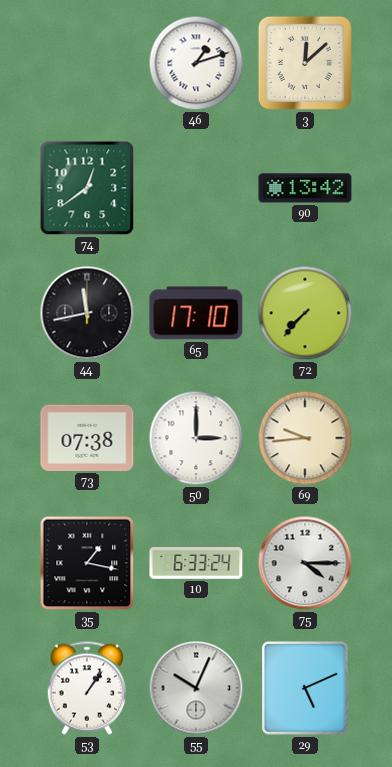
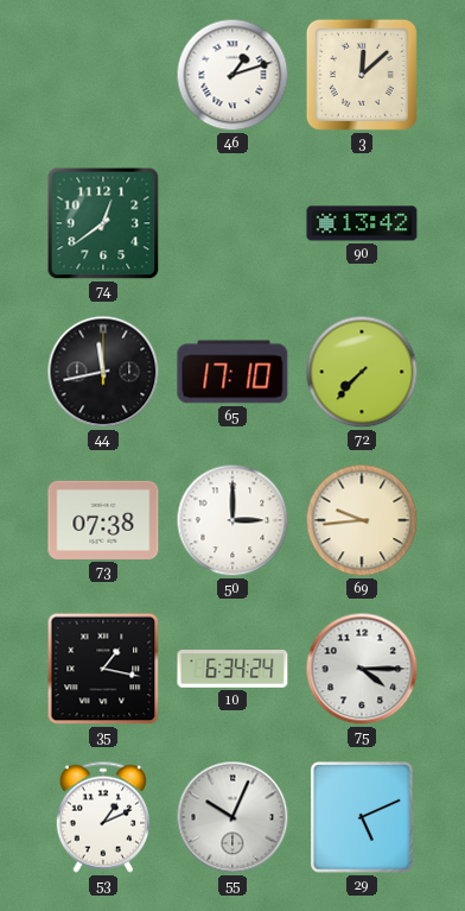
10: 6:33 -> 6:34
53: 1:06 -> 1:11
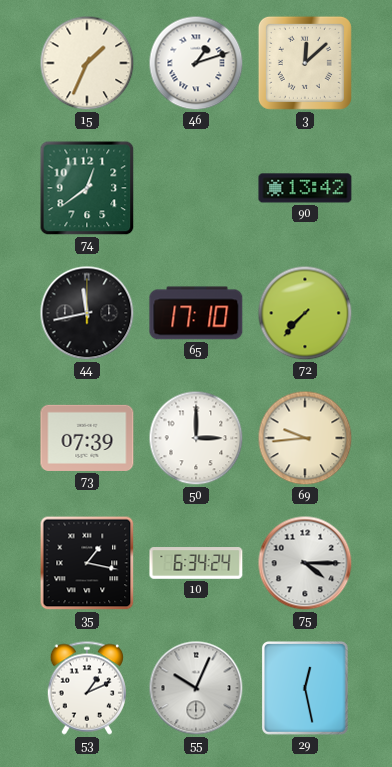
15: none -> 1:34
73: 07:38 -> 07:39
29: 5:11 -> 12:28
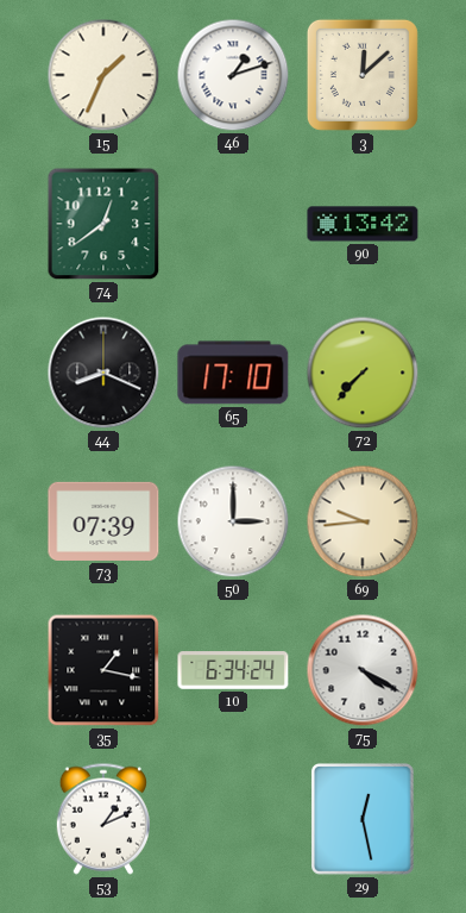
44: 11:43 -> 8:19
75: 4:15 -> 4:20
55: 10:04 -> none
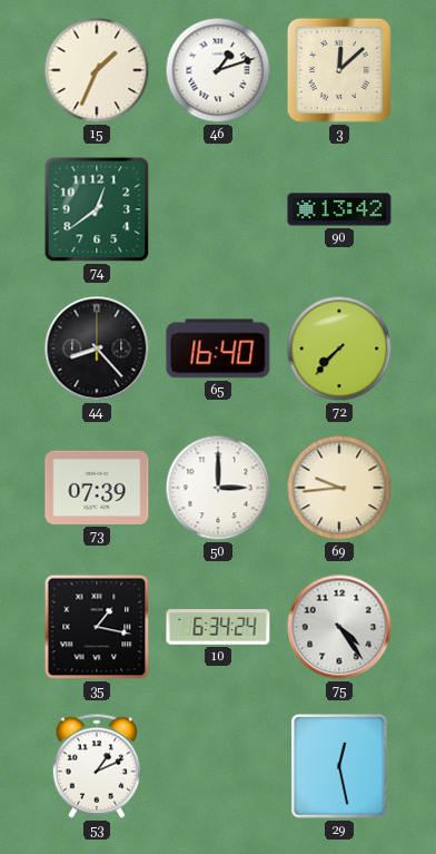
44: 8:19 -> 8:23
65: 17:10 -> 16:40
75: 4:20 -> 4:24
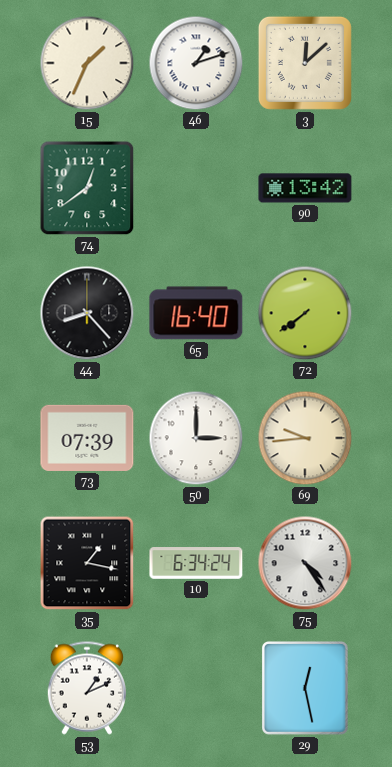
72: 7:37 -> 7:39
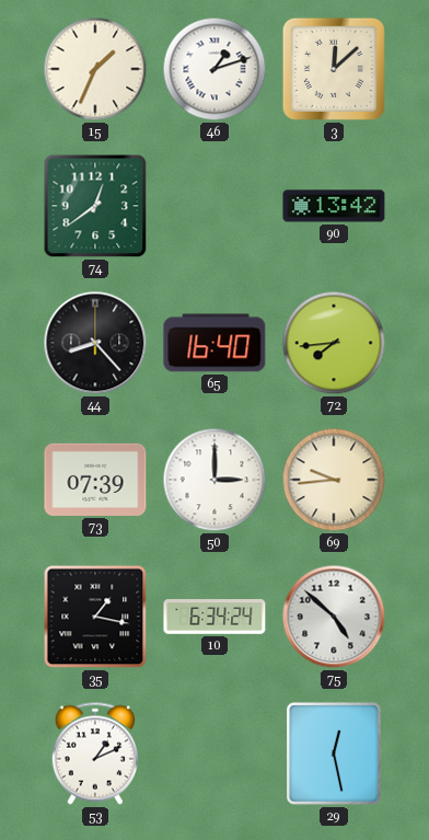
72: 7:39 -> 7:44
75: 4:24 -> 4:52
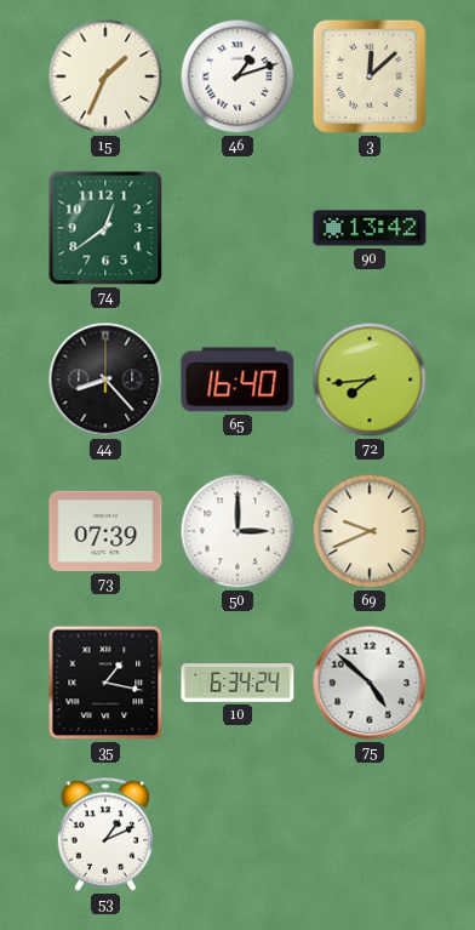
69: 9:44 -> 9:41
29: 12:28 -> none
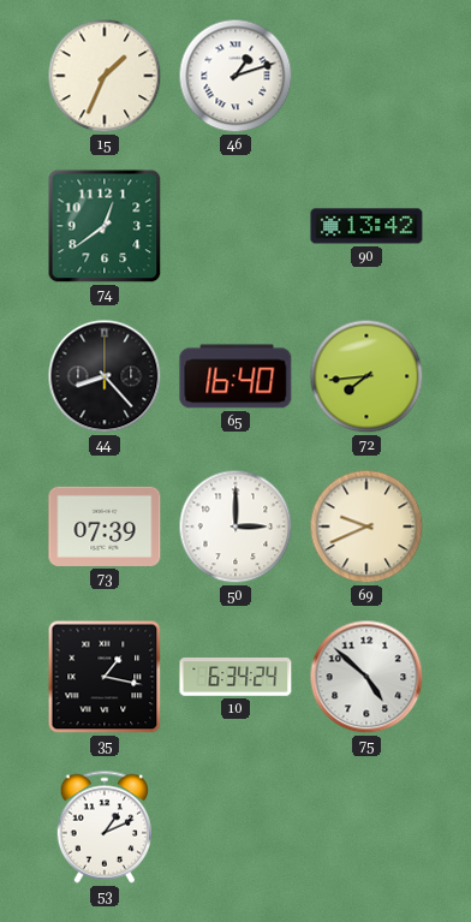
3: 12:08 -> none
